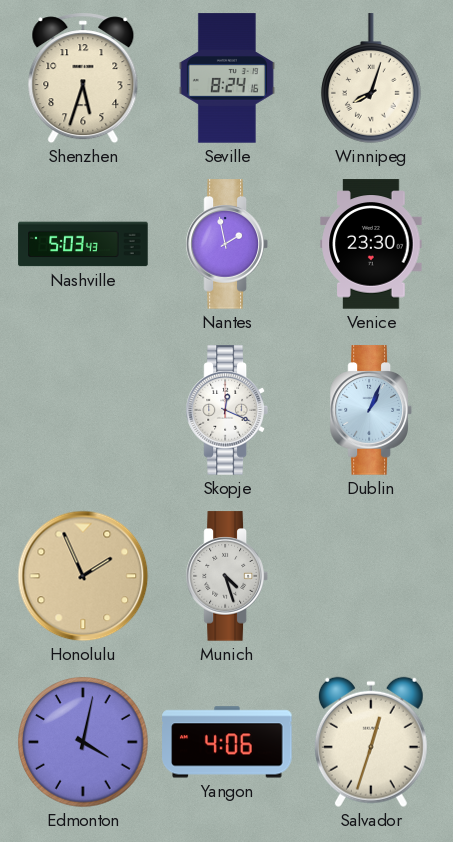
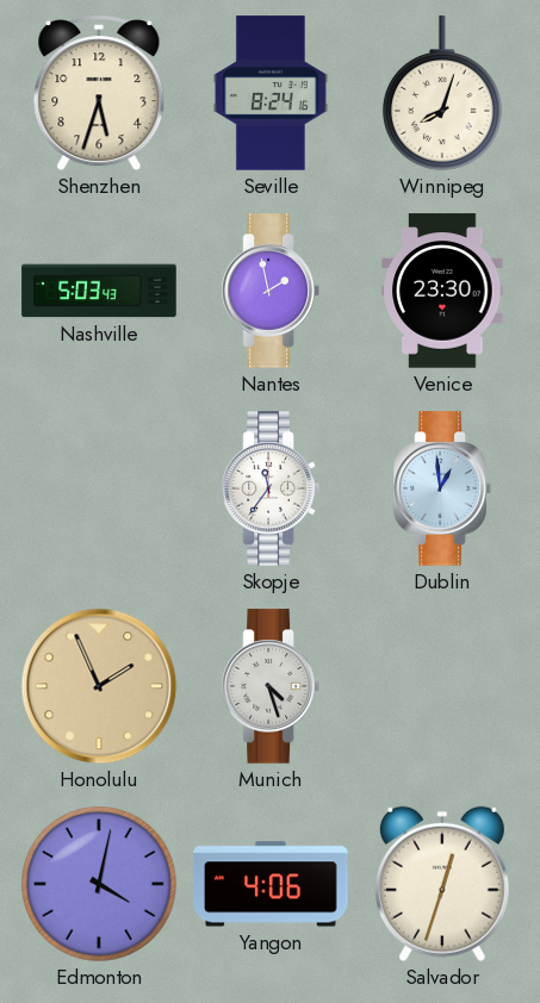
Skopje: 12:19 -> 11:36
Dublin: 1:04 -> 12:59
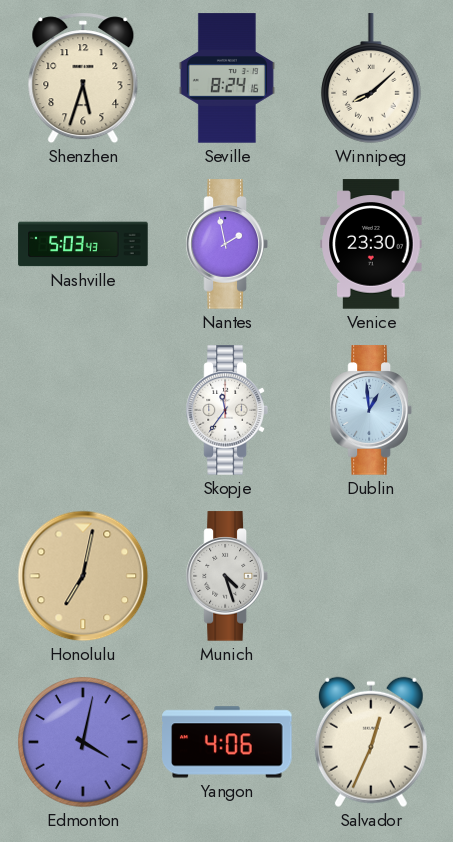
Winnipeg: 8:03 -> 8:08
Honolulu: 1:56 -> 7:02
Salvador: 12:33 -> 12:34
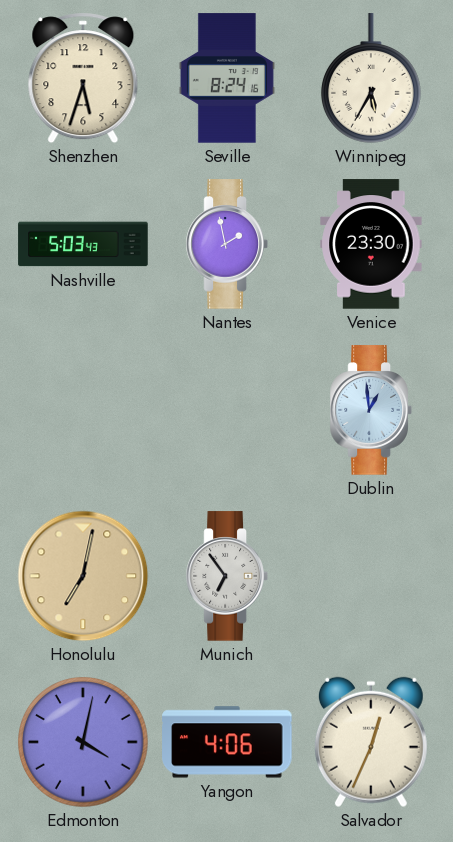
Winnipeg: 8:08 -> 5:35
Skopje: 11:36 -> none
Munich: 4:27 -> 6:54
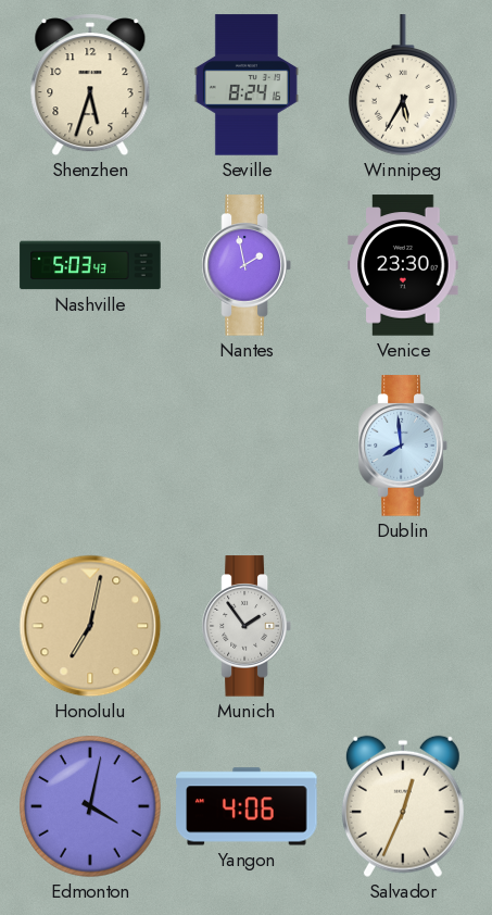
Dublin: 12:59 -> 7:59
Munich: 6:54 -> 1:54
